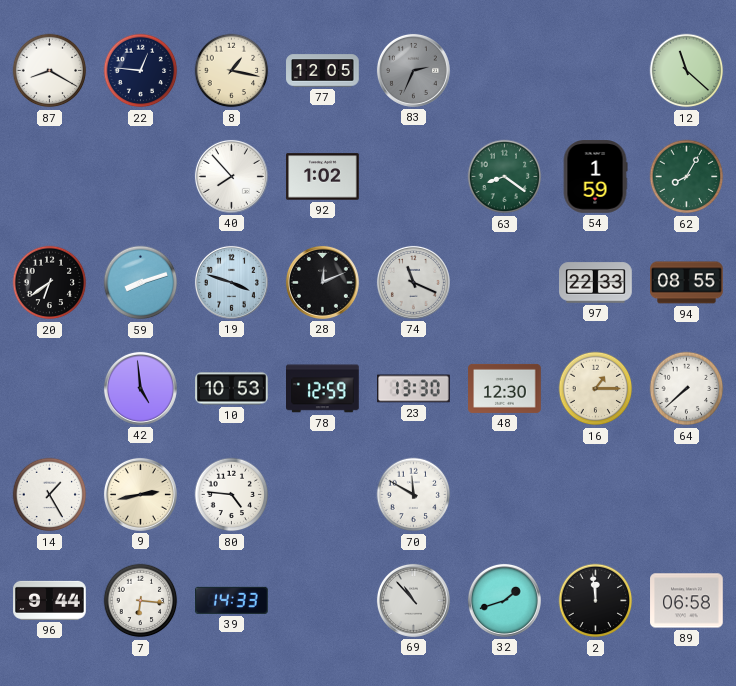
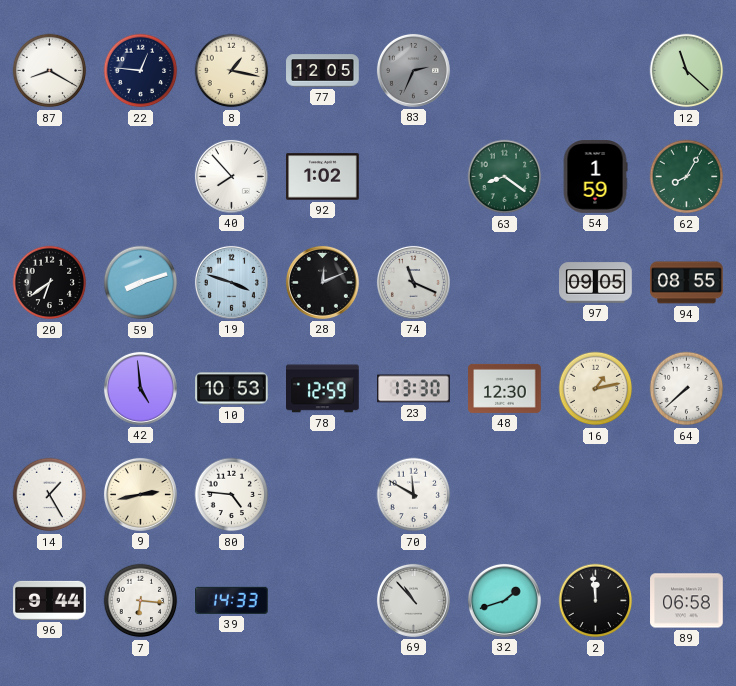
97: 22:33 -> 09:05
16: 1:15 -> 1:13
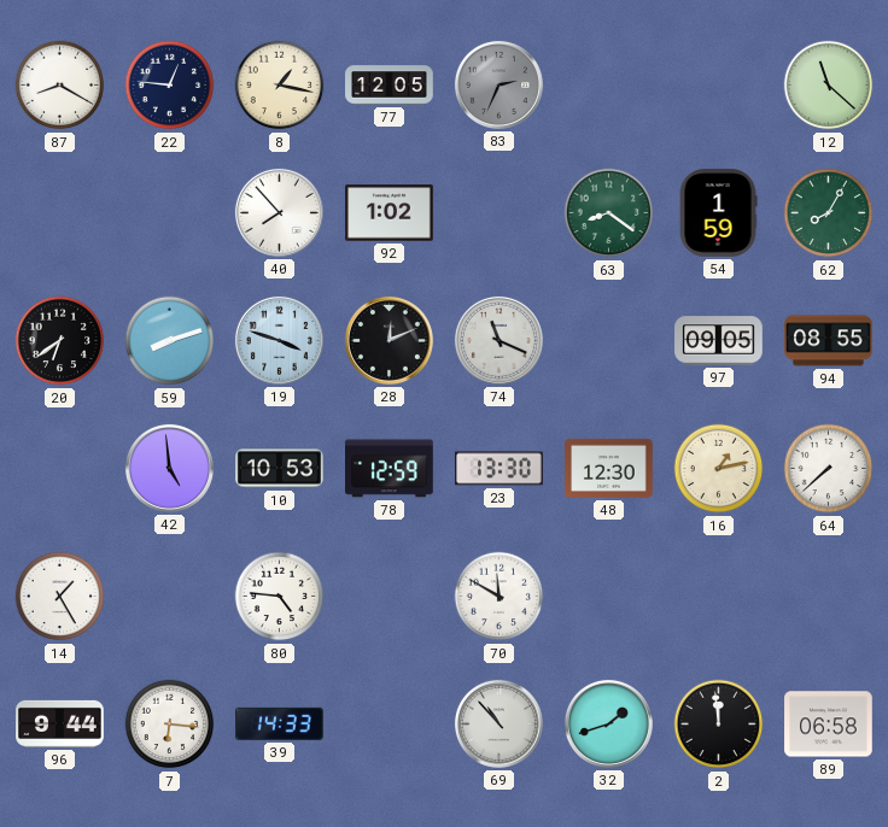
9: 2:43 -> none
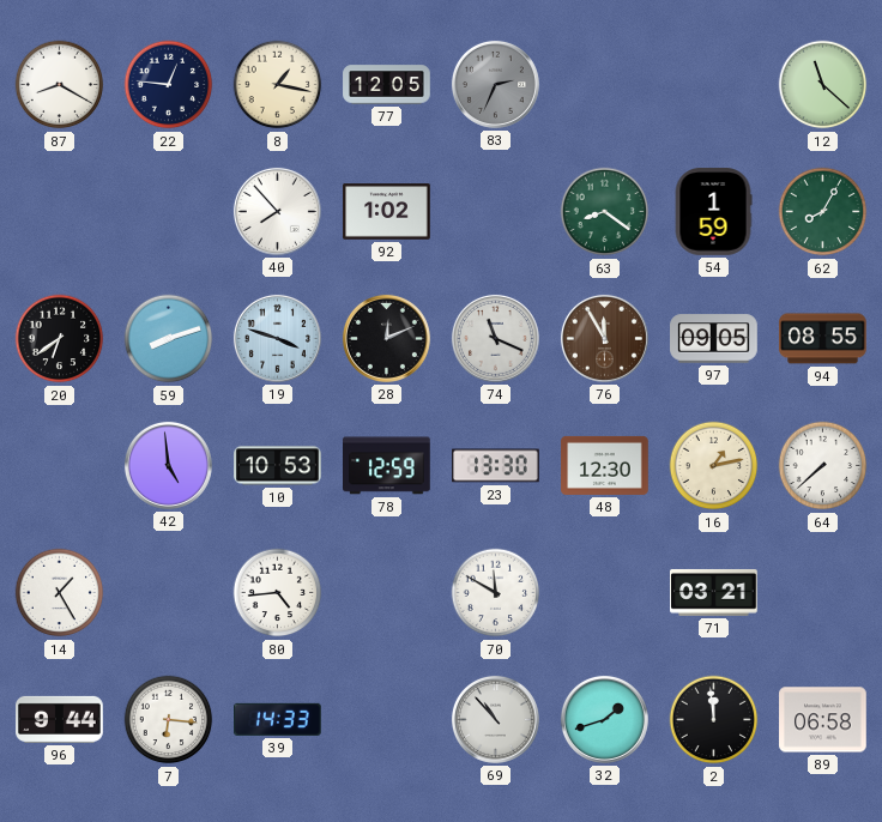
76: none -> 11:55
80: 4:46 -> 4:44
71: none -> 03:21
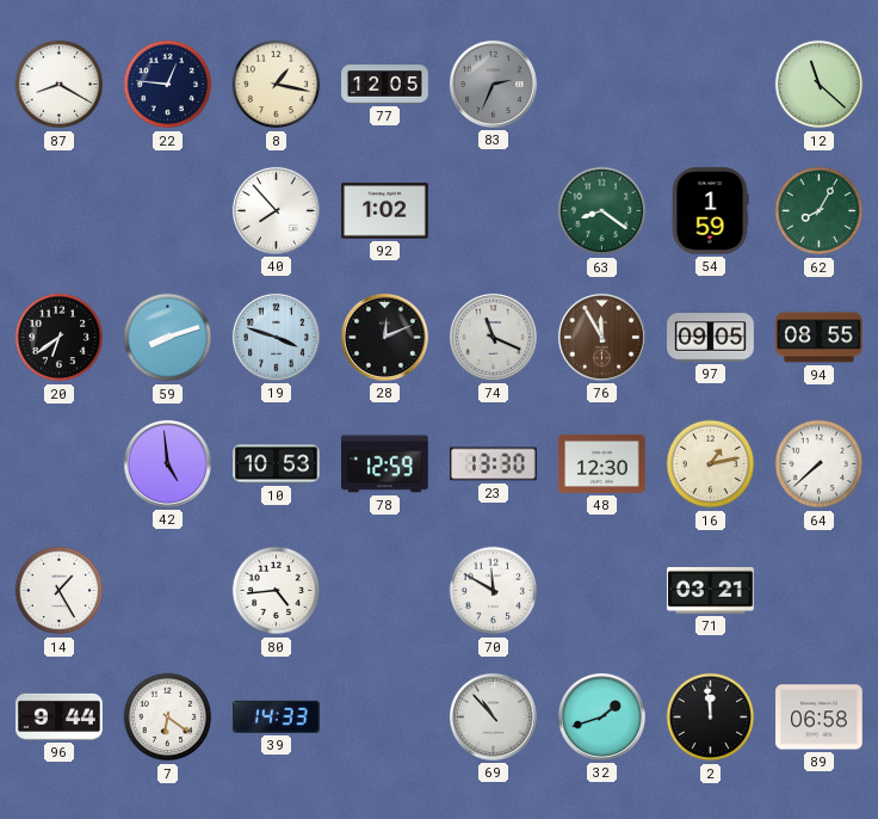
7: 6:16 -> 6:21
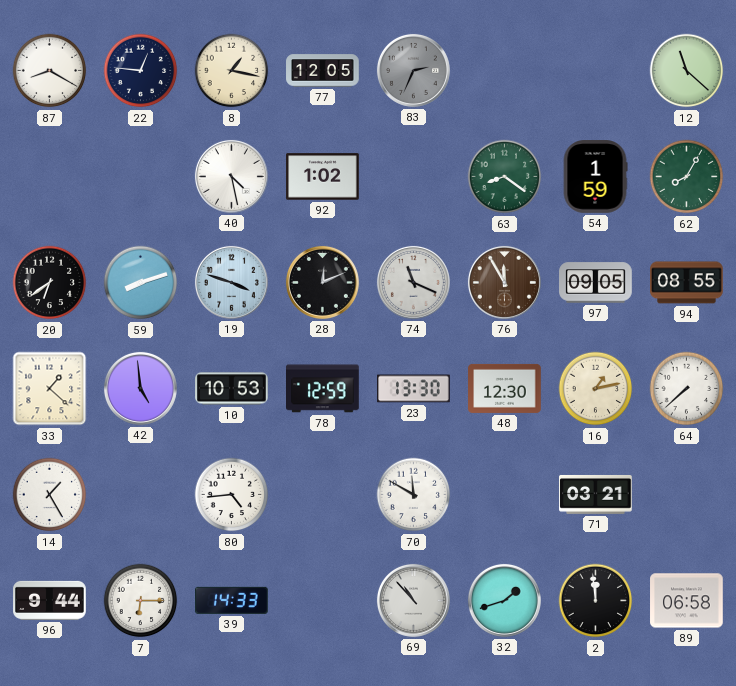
40: 7:53 -> 4:28
33: none -> 1:22
7: 6:21 -> 6:15
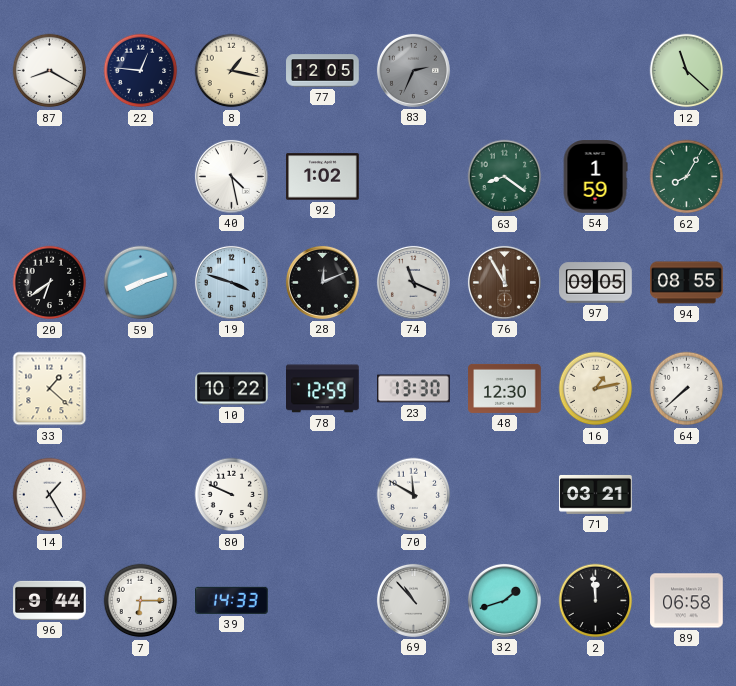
42: 4:59 -> none
10: 10:53 -> 10:22
80: 4:44 -> 9:49
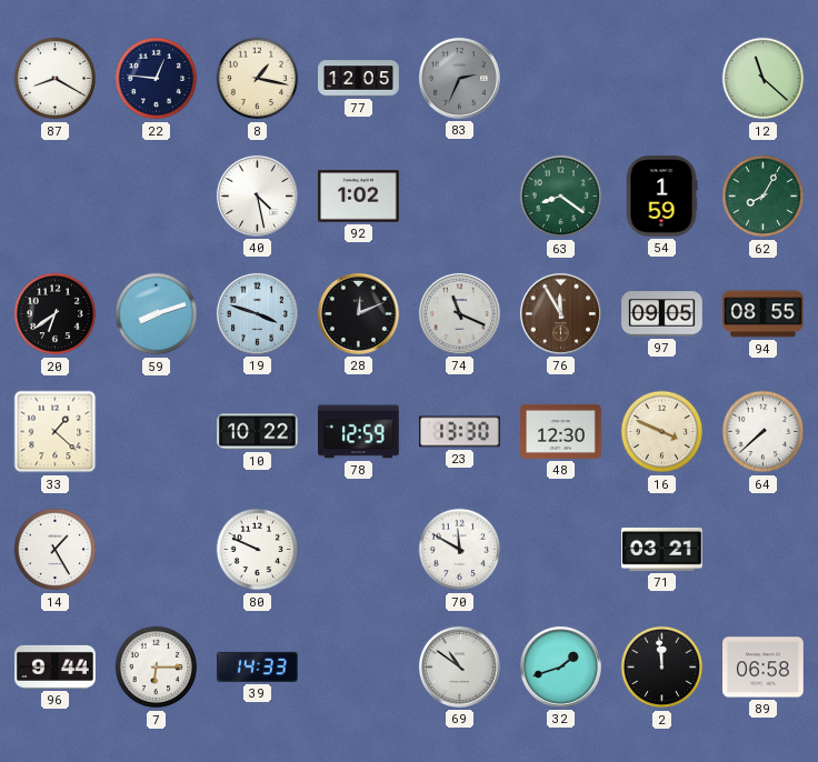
16: 1:13 -> 3:49
69: 10:53 -> 10:51
